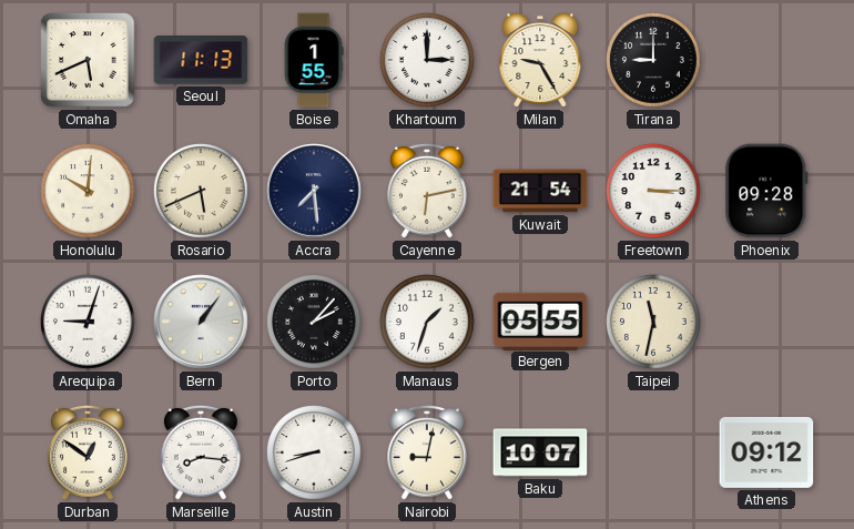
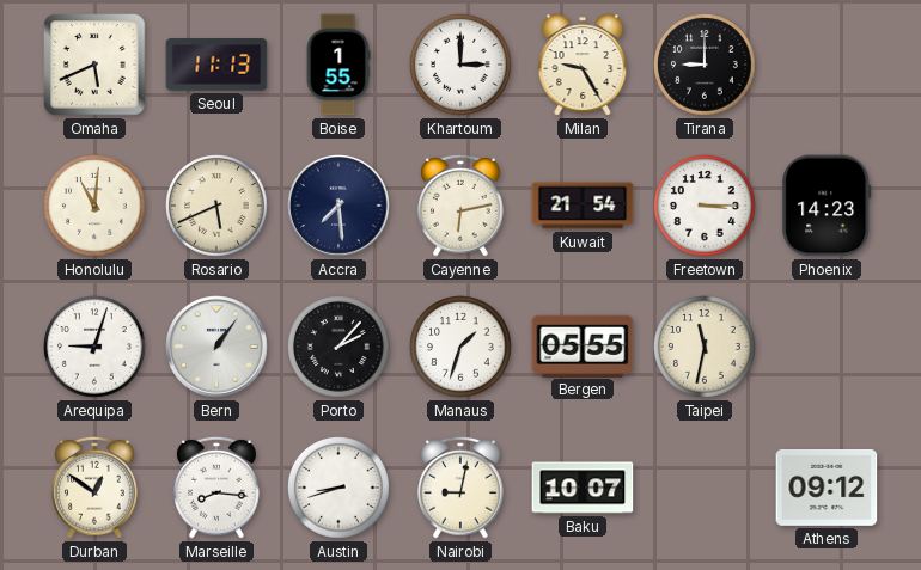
Honolulu: 10:01 -> 11:01
Phoenix: 09:28 -> 14:23
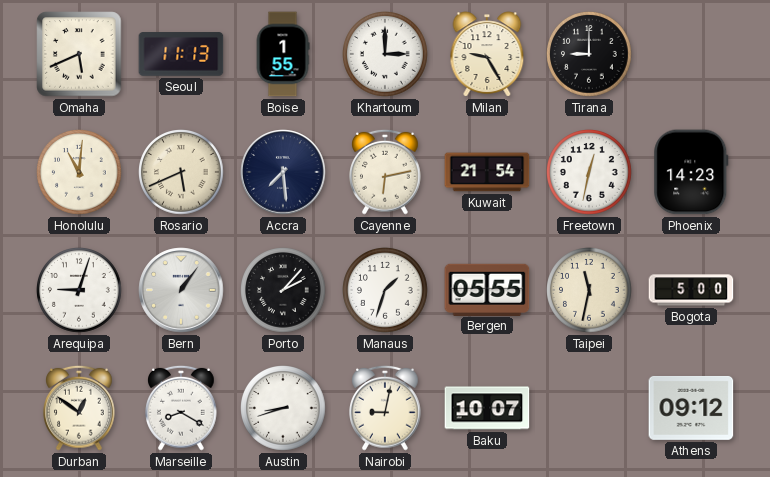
Freetown: 3:15 -> 12:32
Bogota: none -> 5:00
Marseille: 8:16 -> 8:20
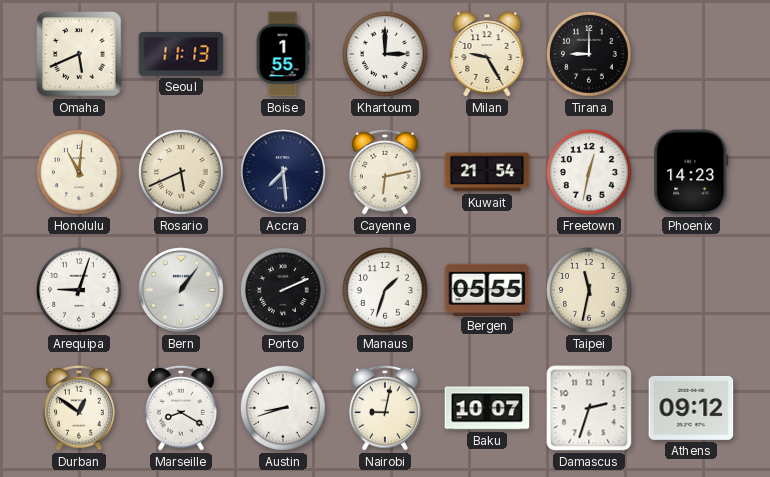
Porto: 2:07 -> 2:11
Bogota: 5:00 -> none
Damascus: none -> 2:33
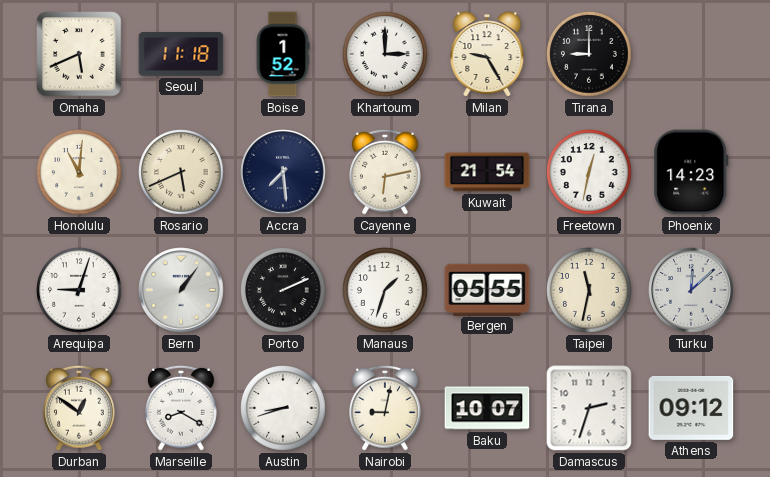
Seoul: 11:13 -> 11:18
Boise: 1:55 -> 1:52
Turku: none -> 12:08
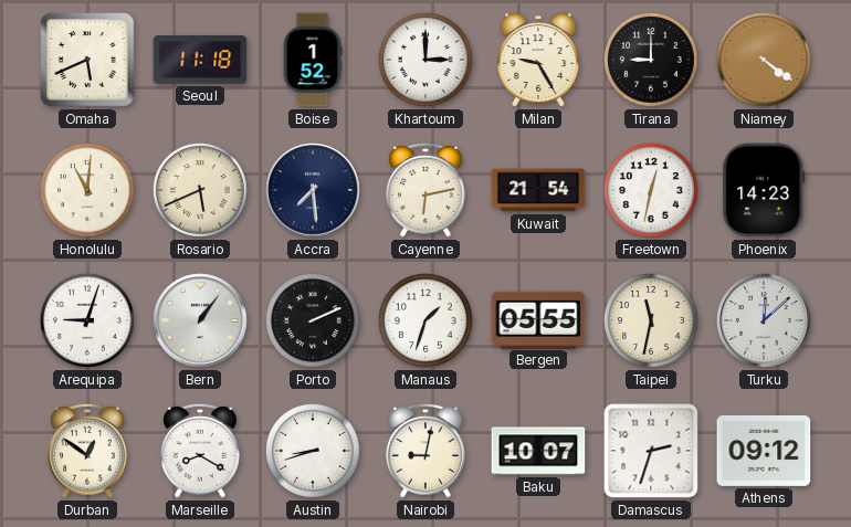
Niamey: none -> 4:21
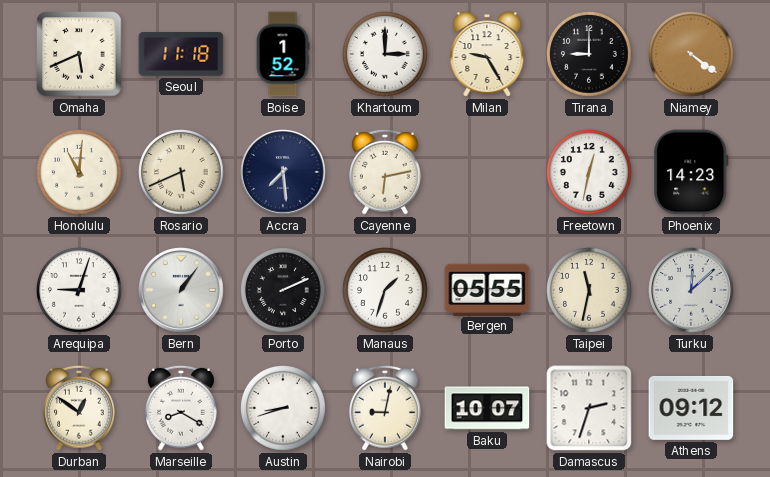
Kuwait: 21:54 -> none
